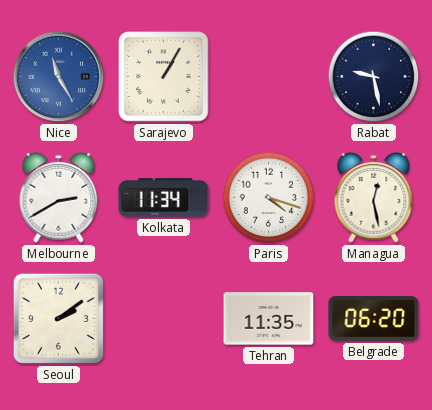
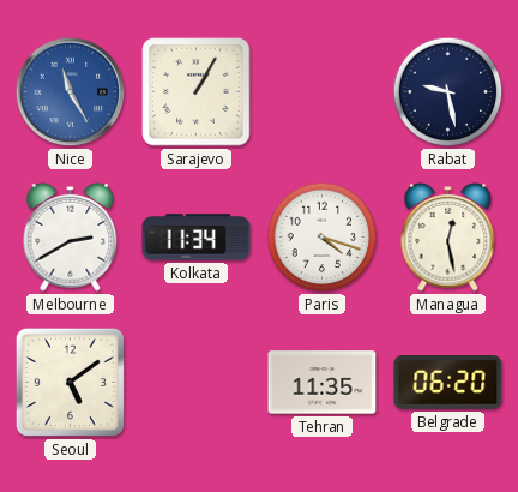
Seoul: 2:09 -> 5:09
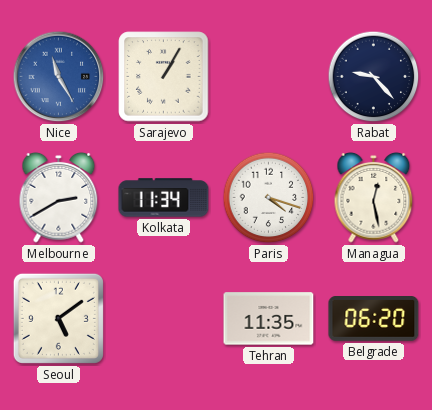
Rabat: 9:28 -> 9:23
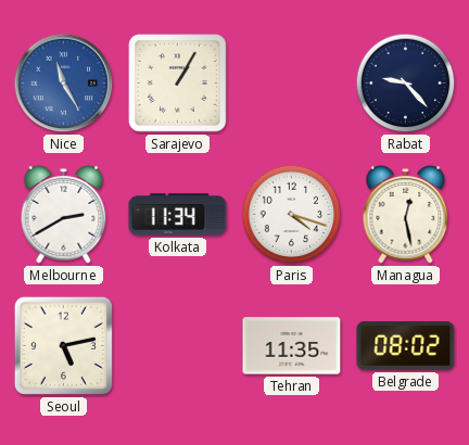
Seoul: 5:09 -> 5:13
Belgrade: 06:20 -> 08:02
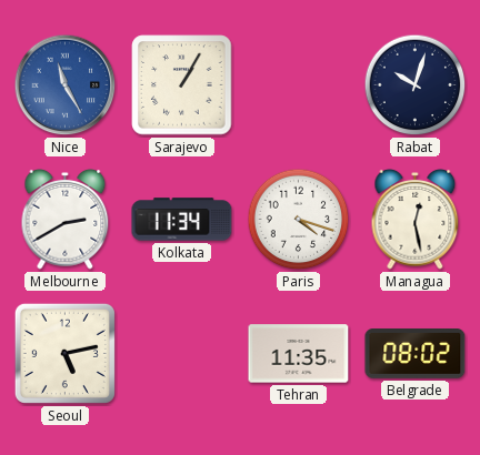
Rabat: 9:23 -> 10:03
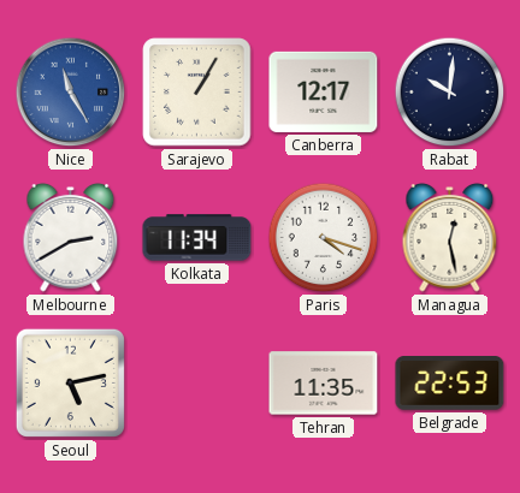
Canberra: none -> 12:17
Rabat: 10:03 -> 10:01
Belgrade: 08:02 -> 22:53
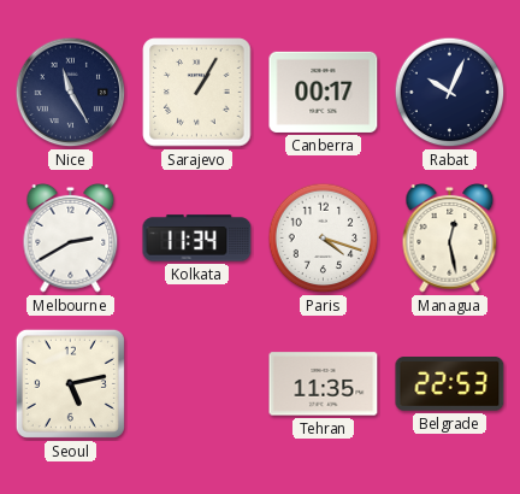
Nice dial: blue -> navy
Canberra: 12:17 -> 00:17
Rabat: 10:01 -> 10:04
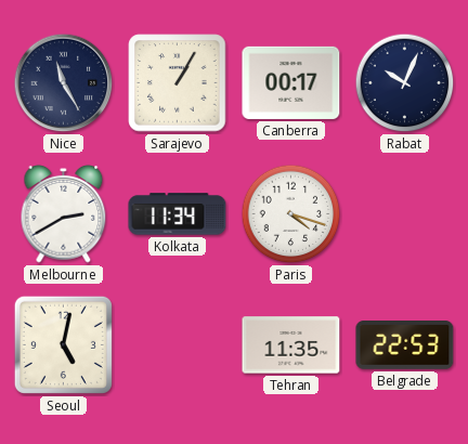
Managua: 12:28 -> none
Seoul: 5:13 -> 5:02
